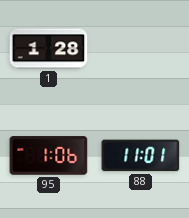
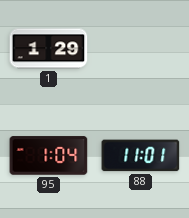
1: 1:28 -> 1:29
95: 1:06 -> 1:04
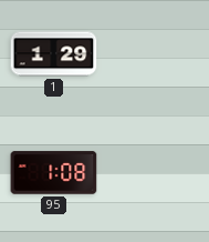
95: 1:04 -> 1:08
88: 11:01 -> none
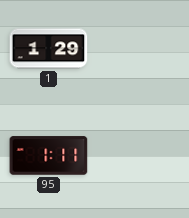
95: 1:08 -> 1:11
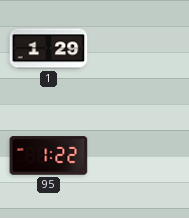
95: 1:11 -> 1:22
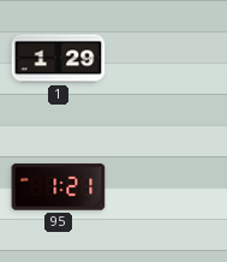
95: 1:22 -> 1:21
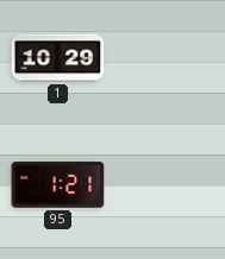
1: 1:29 -> 10:29
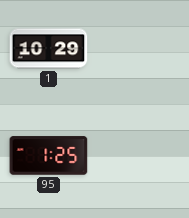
95: 1:21 -> 1:25
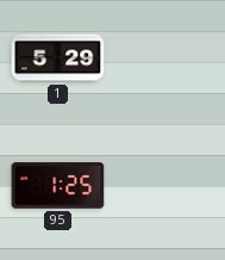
1: 10:29 -> 5:29
